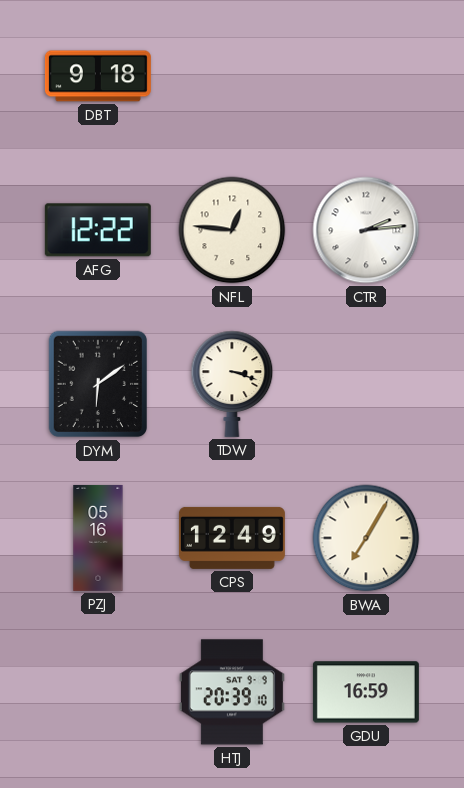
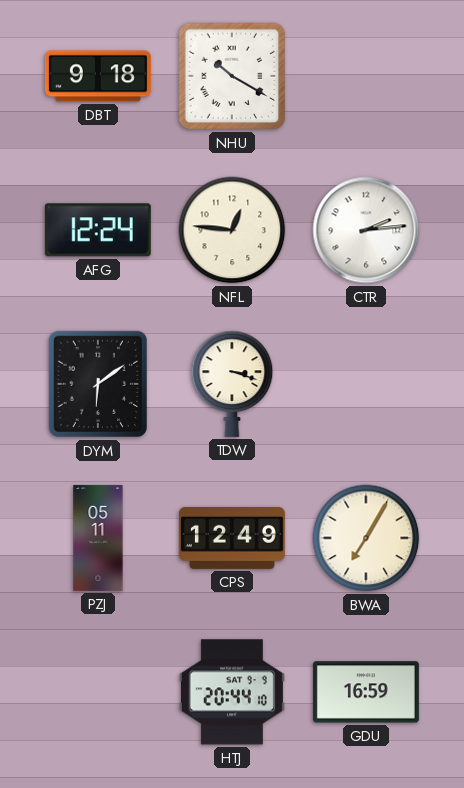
NHU: none -> 10:20
AFG: 12:22 -> 12:24
PZJ: 05:16 -> 05:11
HTJ: 20:39 -> 20:44
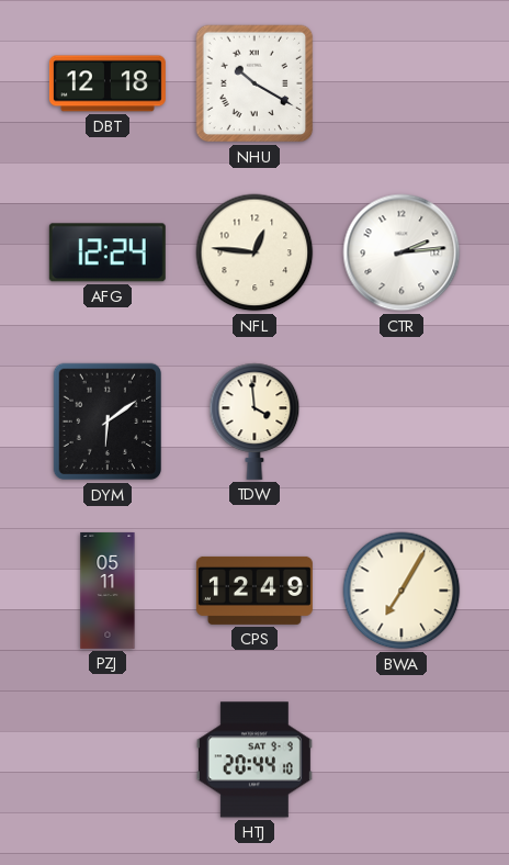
DBT: 9:18 -> 12:18
TDW: 3:18 -> 3:59
GDU: 16:59 -> none
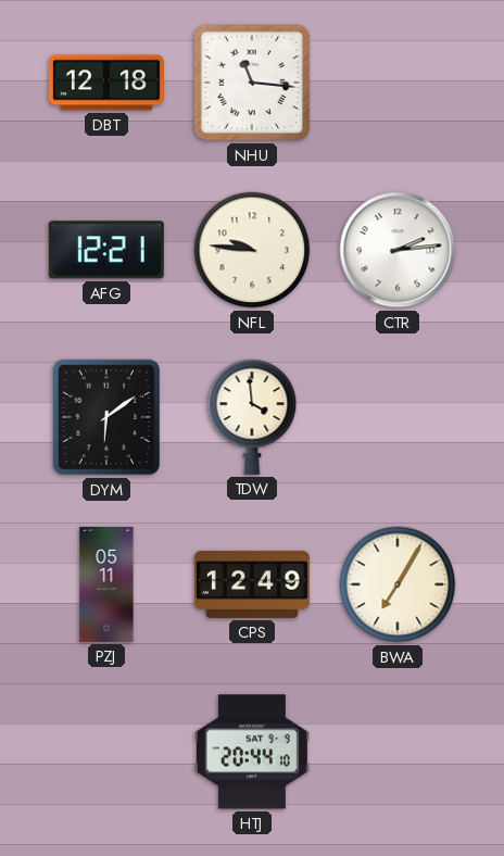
NHU: 10:20 -> 11:16
AFG: 12:24 -> 12:21
NFL: 12:46 -> 9:46
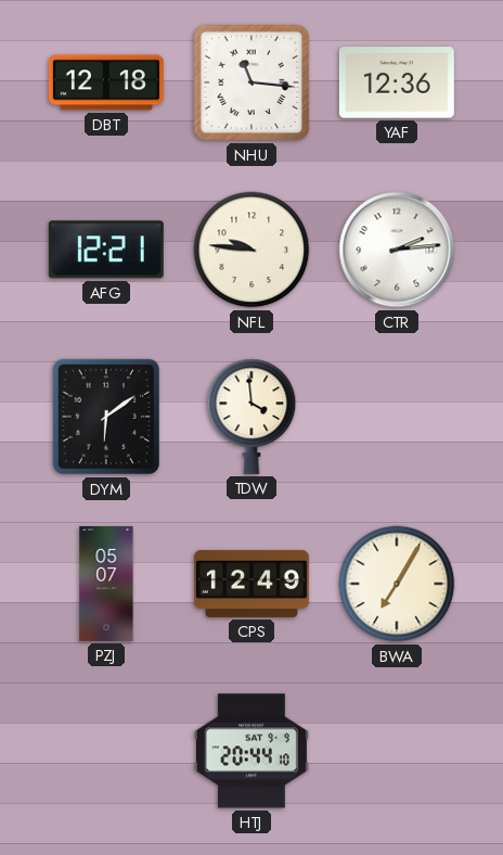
YAF: none -> 12:36
PZJ: 05:11 -> 05:07
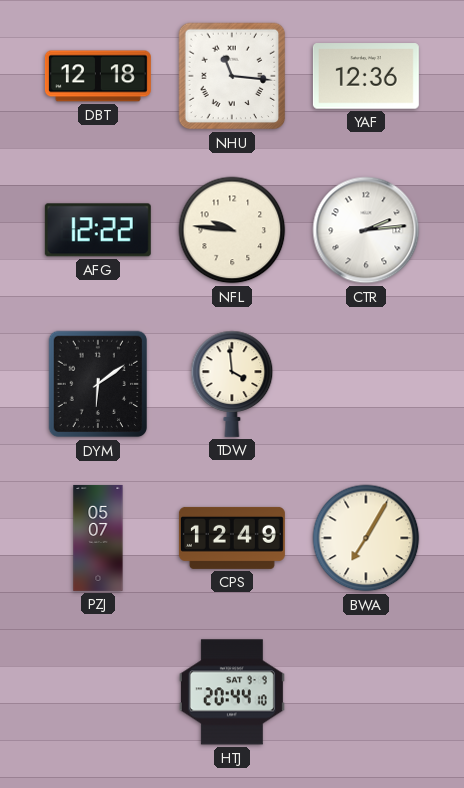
AFG: 12:21 -> 12:22
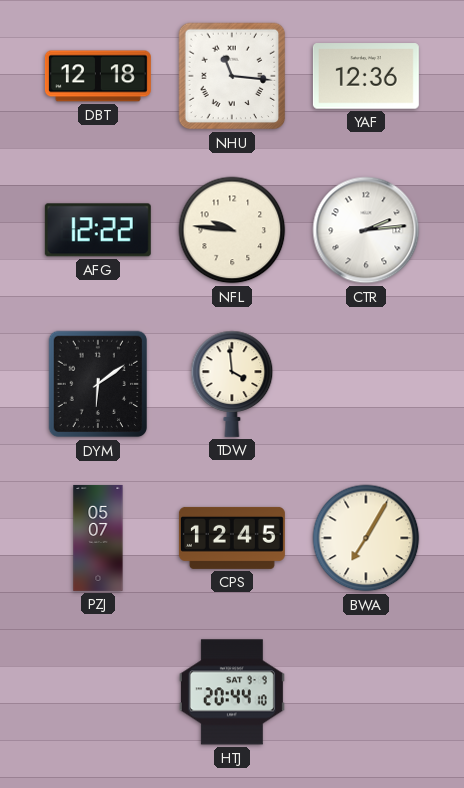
CPS: 12:49 -> 12:45
